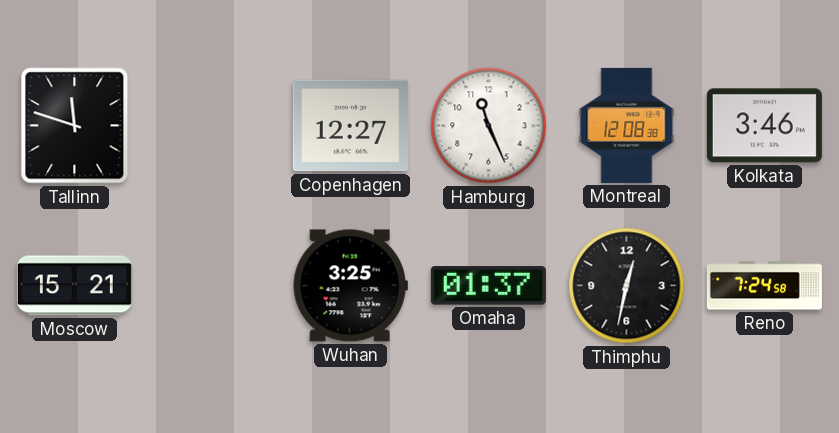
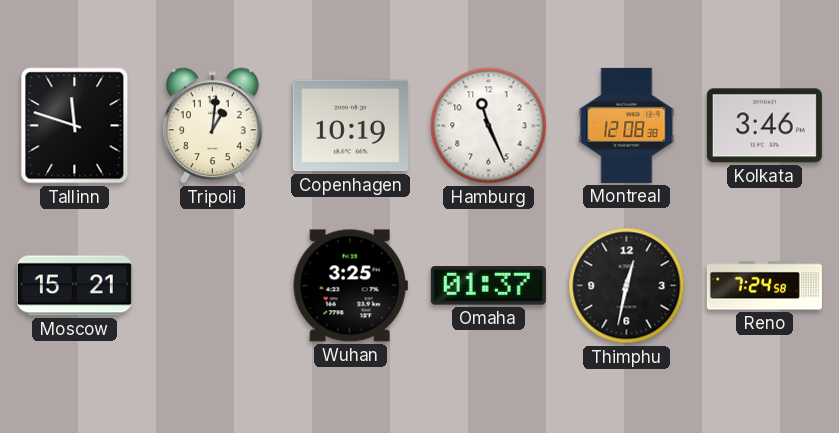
Tripoli: none -> 1:01
Copenhagen: 12:27 -> 10:19
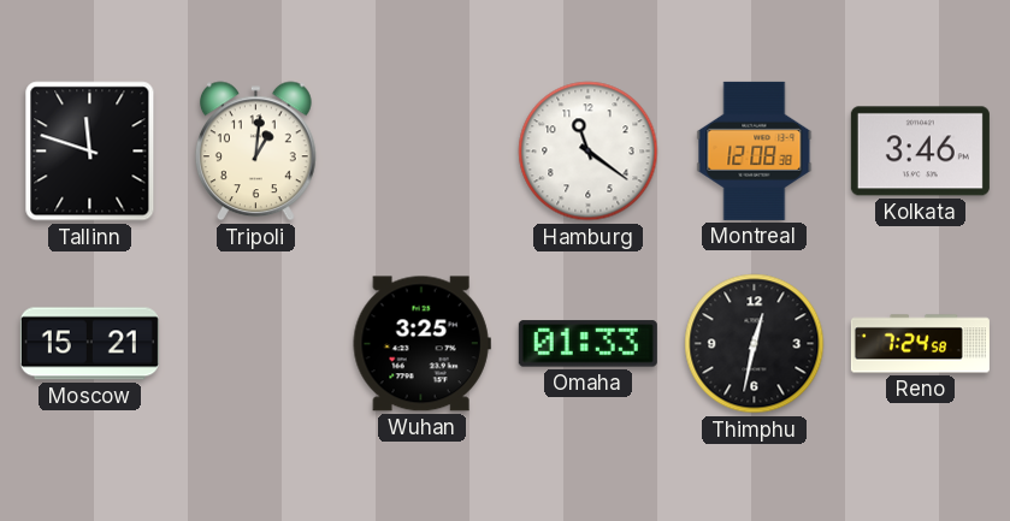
Copenhagen: 10:19 -> none
Hamburg: 11:26 -> 11:21
Omaha: 01:37 -> 01:33
